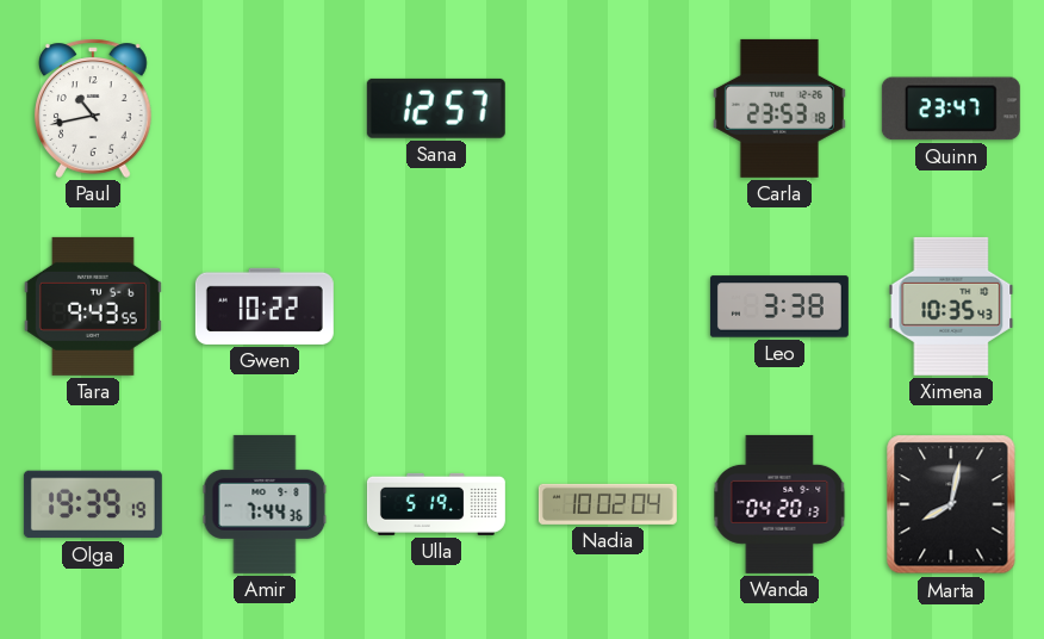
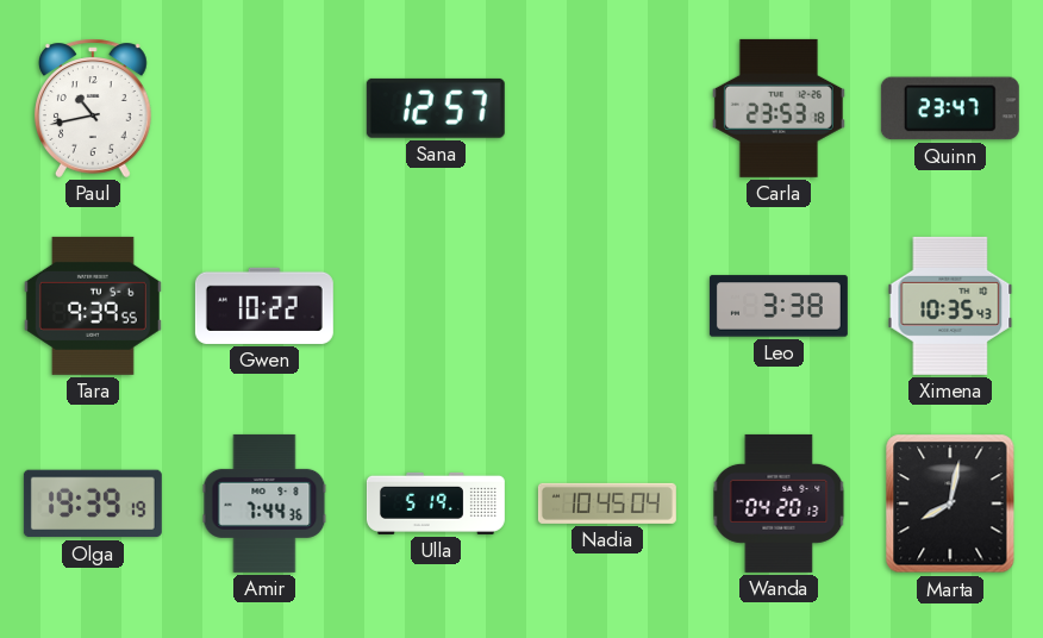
Tara: 9:43 -> 9:39
Nadia: 10:02 -> 10:45
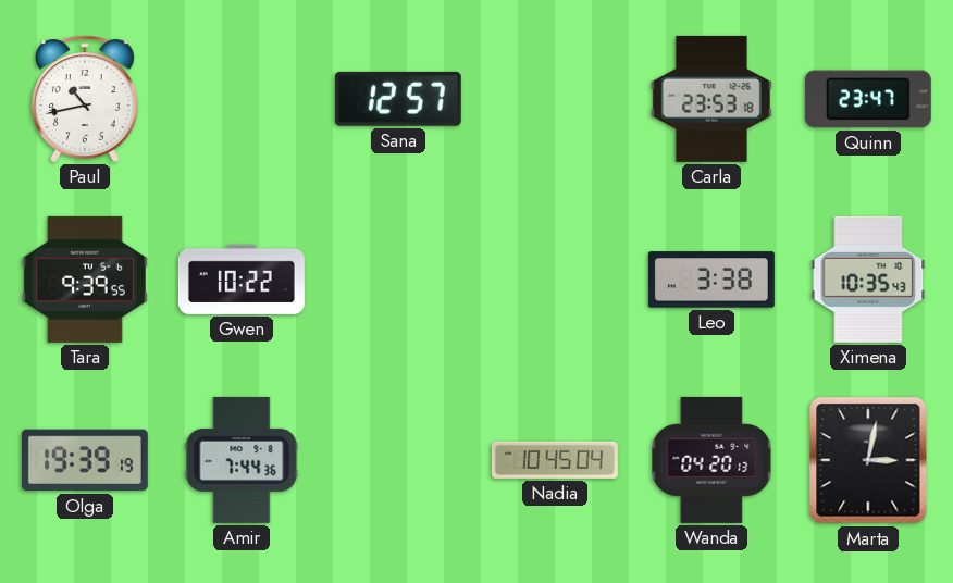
Ulla: 5:19 -> none
Marta: 8:02 -> 3:02
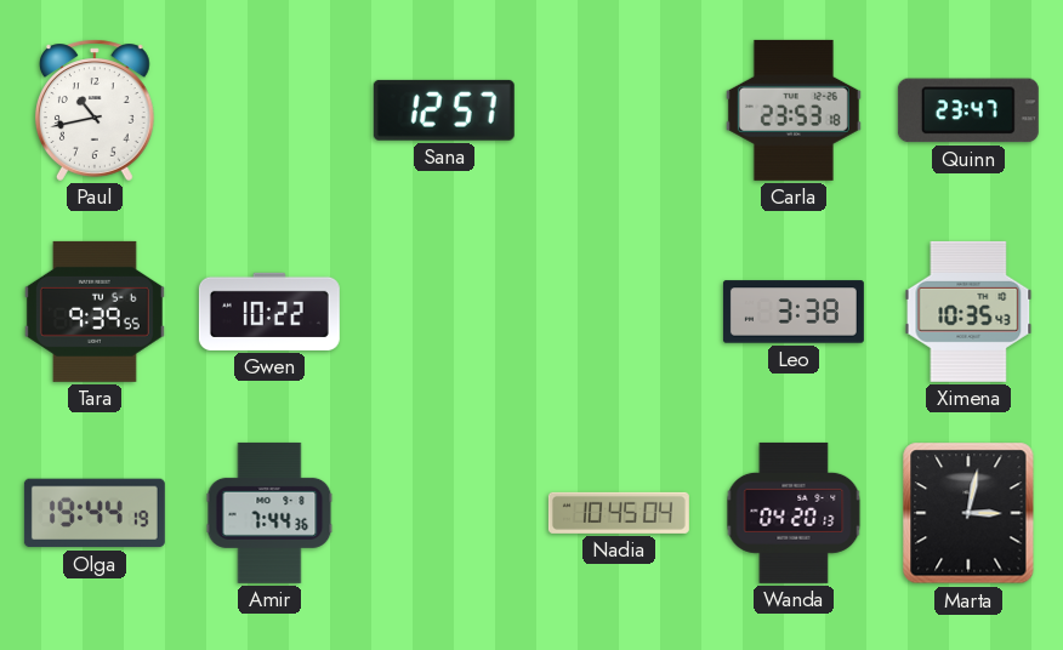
Olga: 19:39 -> 19:44
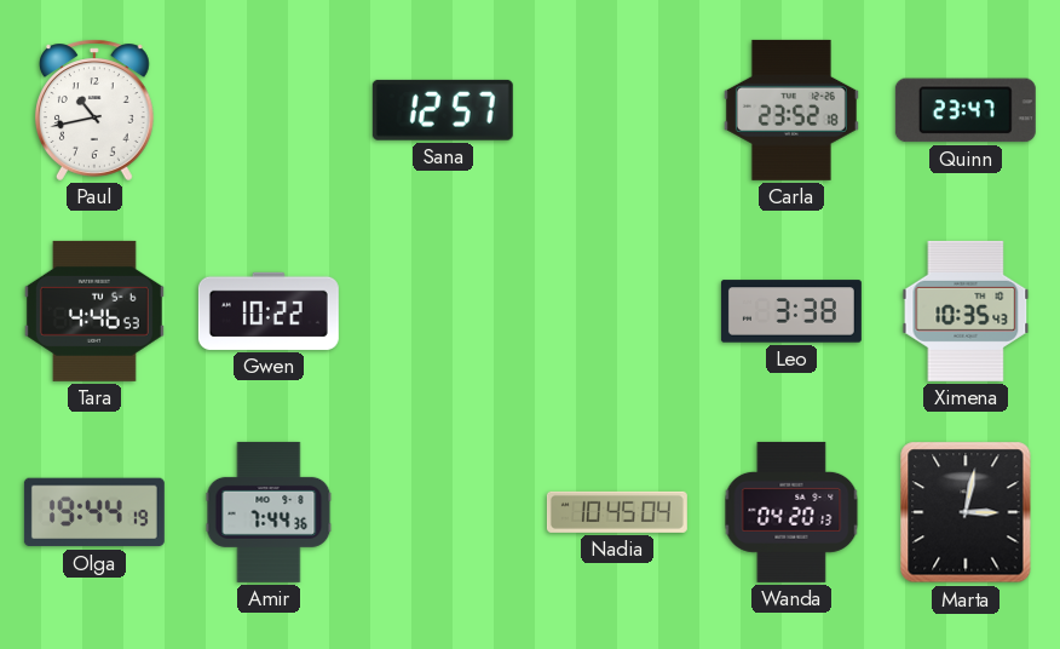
Carla: 23:53 -> 23:52
Tara: 9:39 -> 4:46
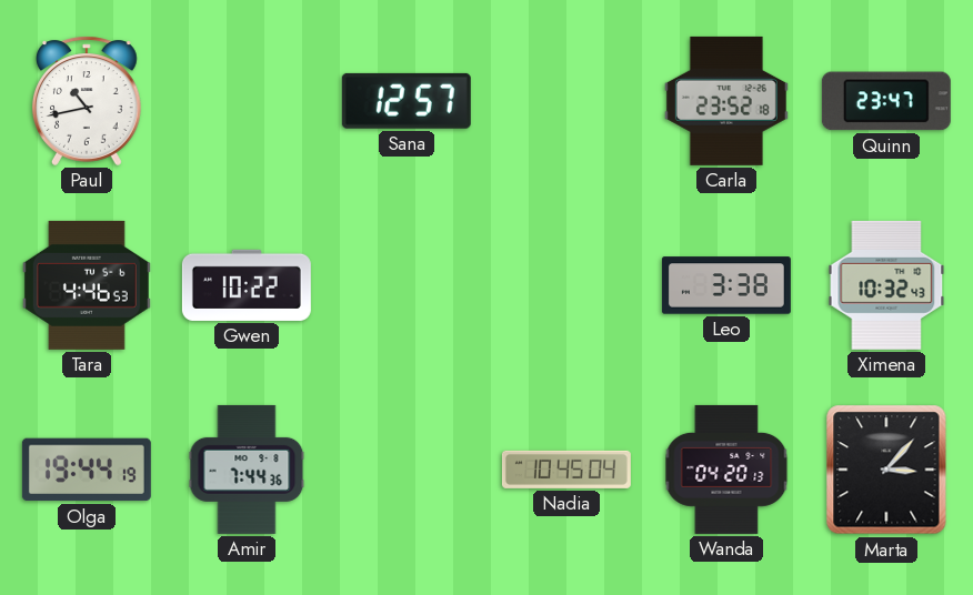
Ximena: 10:35 -> 10:32
Marta: 3:02 -> 3:07
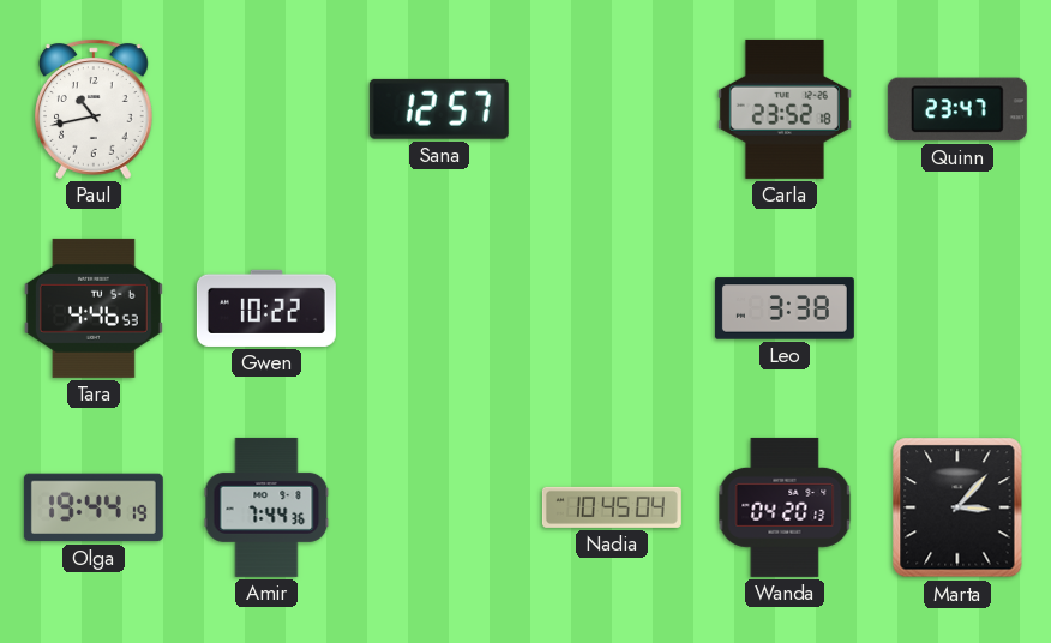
Ximena: 10:32 -> none
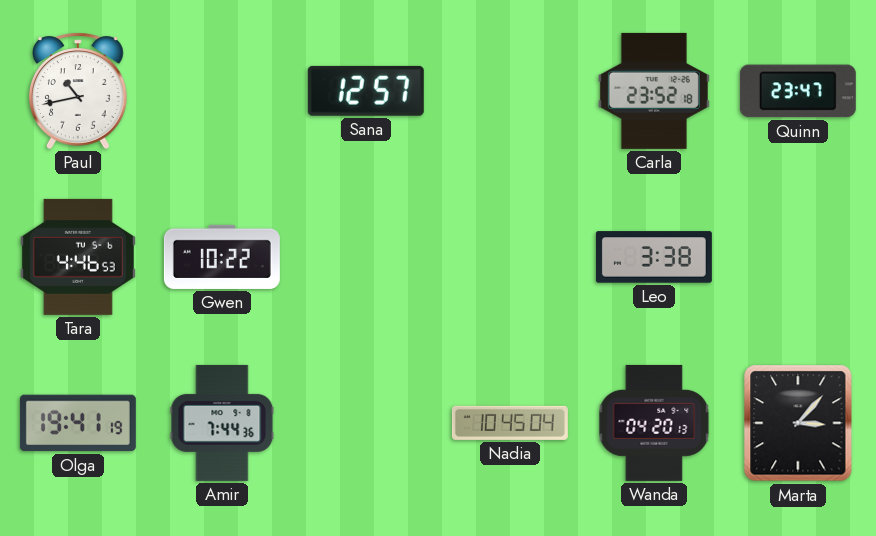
Olga: 19:44 -> 19:41
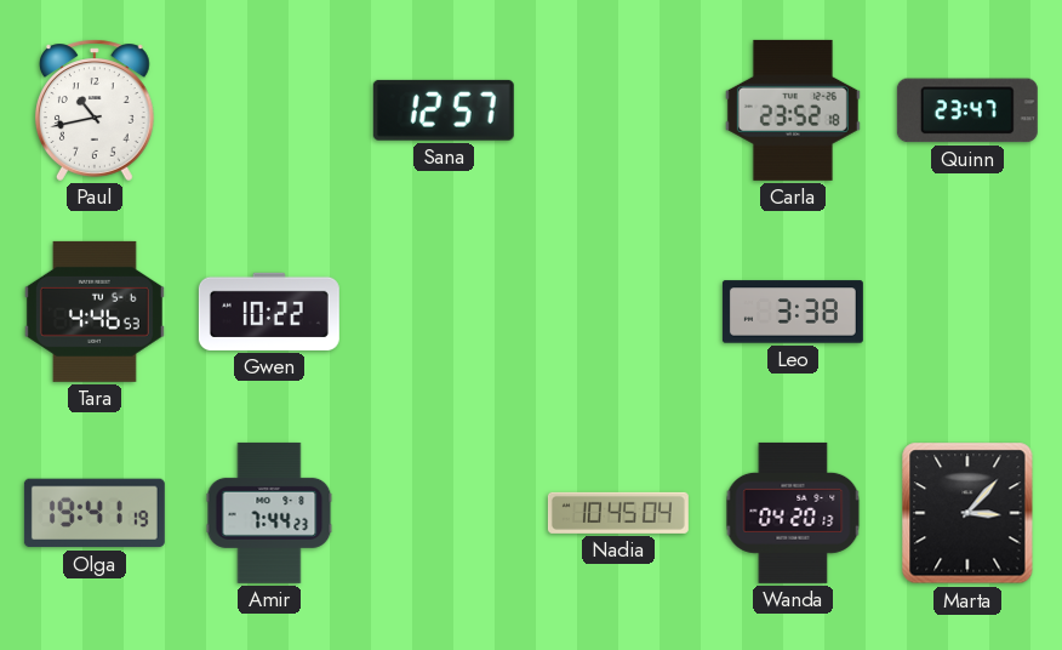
Amir: 7:44:36 -> 7:44:23
